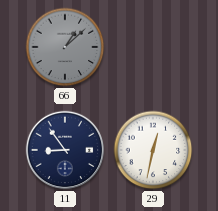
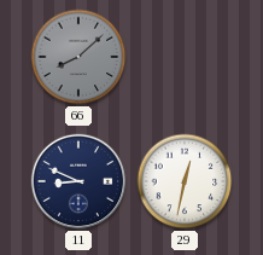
66: 1:08 -> 8:08
11: 8:54 -> 8:49
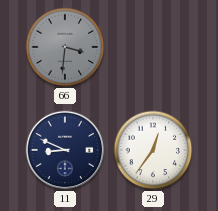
66: 8:08 -> 3:31
29: 12:32 -> 12:36
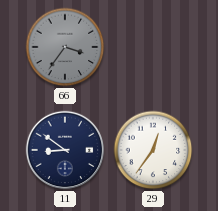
66: 3:31 -> 3:36
11: 8:49 -> 8:51
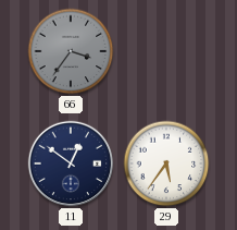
11: 8:51 -> 12:51
29: 12:36 -> 5:36
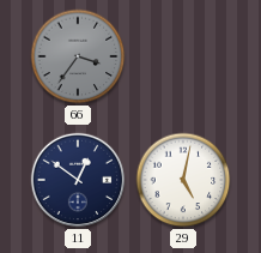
29: 5:36 -> 5:02
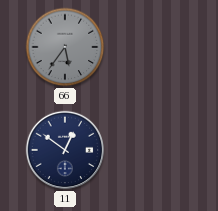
66: 3:36 -> 5:36
29: 5:02 -> none
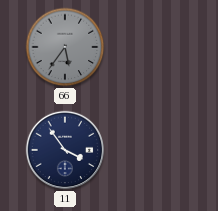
11: 12:51 -> 3:54
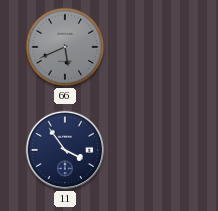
66: 5:36 -> 5:41
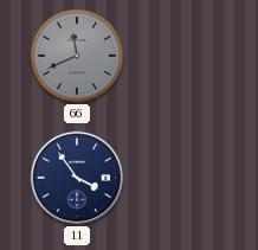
66: 5:41 -> 11:41
